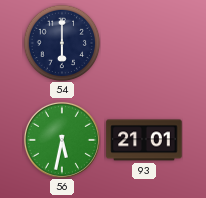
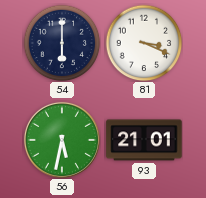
81: none -> 3:19
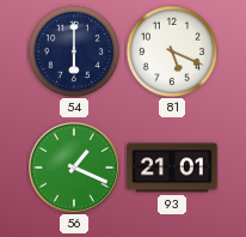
81: 3:19 -> 5:19
56: 5:32 -> 1:19
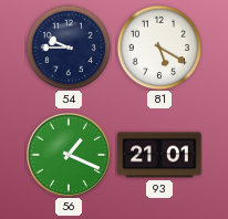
54: 6:00 -> 9:45
81: 5:19 -> 5:20
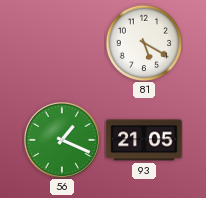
54: 9:45 -> none
93: 21:01 -> 21:05
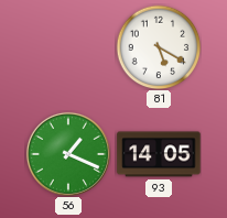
93: 21:05 -> 14:05
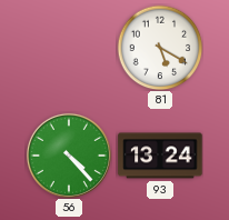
56: 1:19 -> 4:23
93: 14:05 -> 13:24
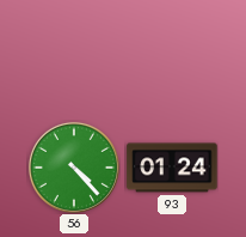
81: 5:20 -> none
93: 13:24 -> 01:24
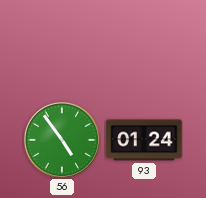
56: 4:23 -> 4:54
